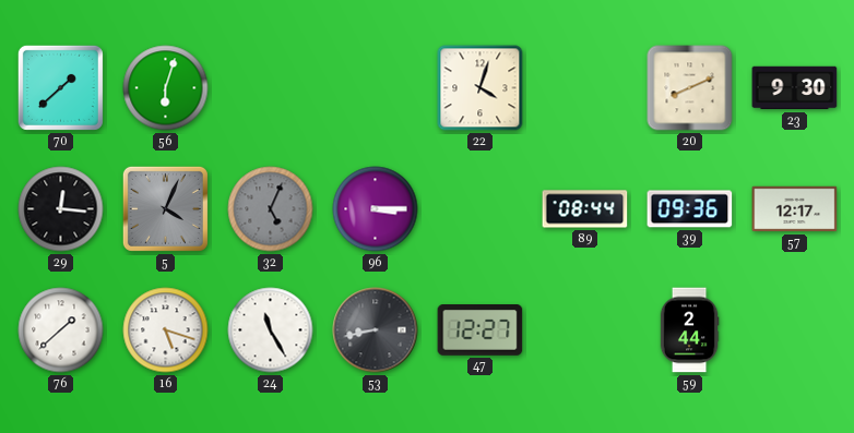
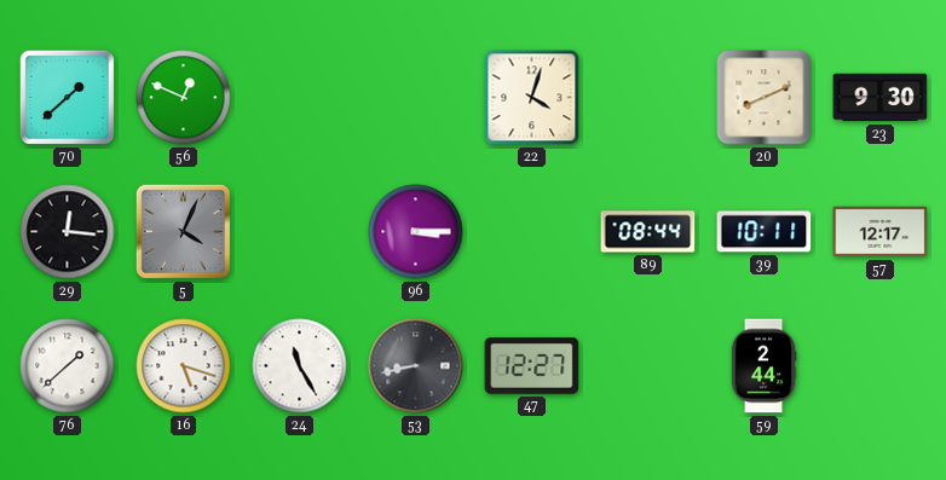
56: 6:03 -> 12:49
32: 5:04 -> none
39: 09:36 -> 10:11
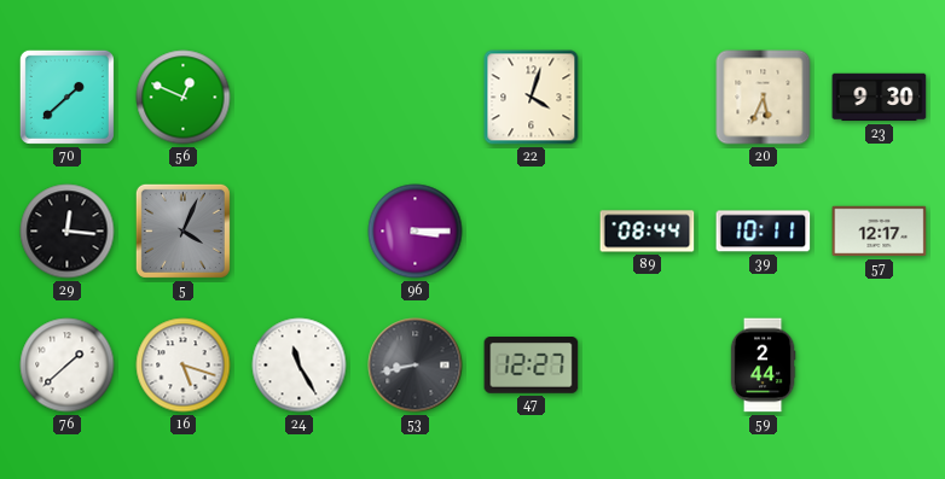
20: 8:11 -> 5:34
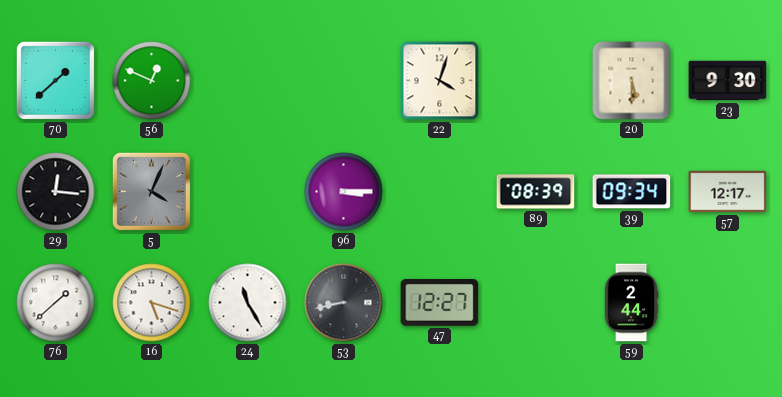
20: 5:34 -> 5:30
89: 08:44 -> 08:39
39: 10:11 -> 09:34
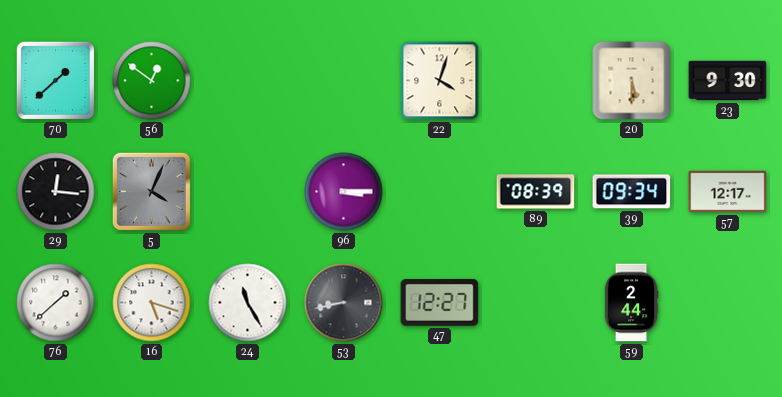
56: 12:49 -> 12:51
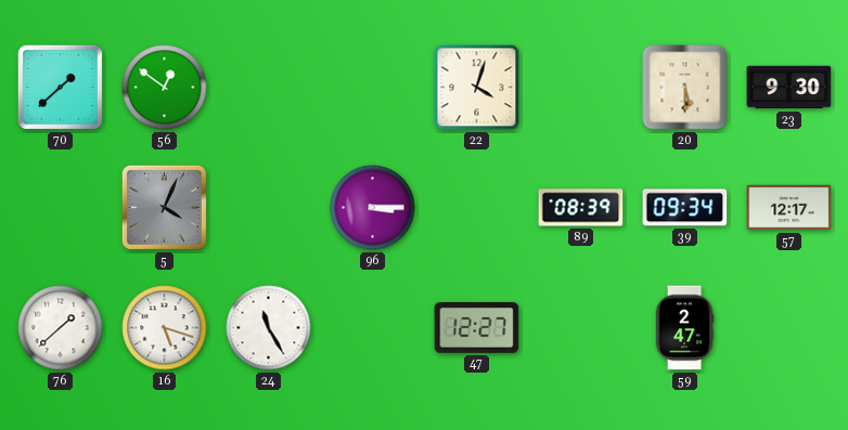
29: 12:16 -> none
53: 8:43 -> none
59: 2:44 -> 2:47
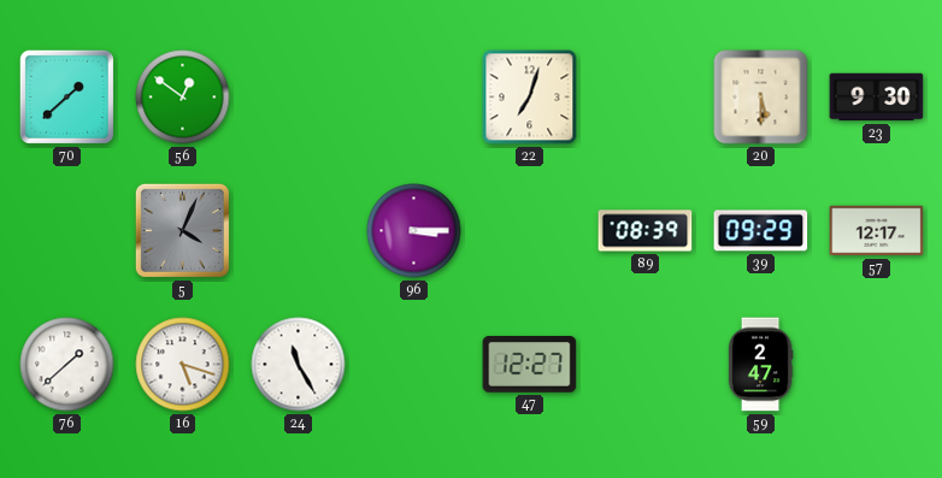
22: 4:03 -> 7:03
39: 09:34 -> 09:29
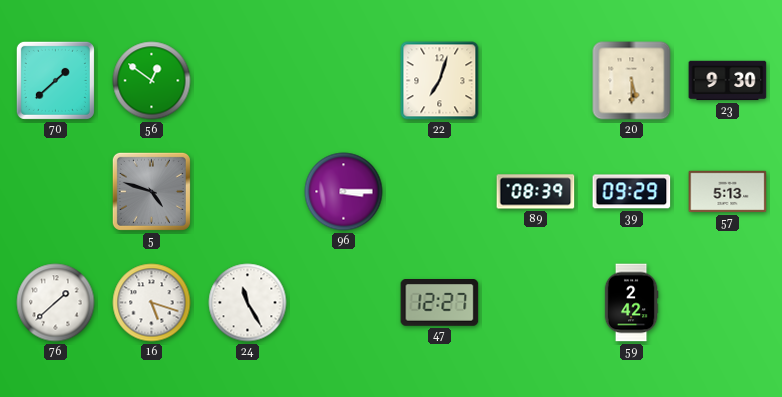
5: 4:04 -> 4:48
57: 12:17 -> 5:13
59: 2:47 -> 2:42
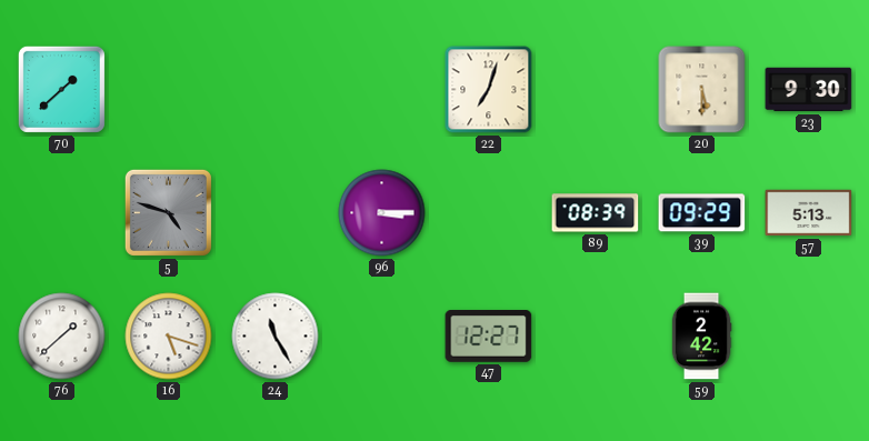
56: 12:51 -> none
